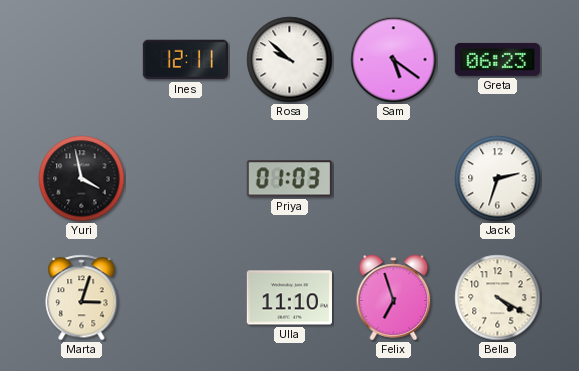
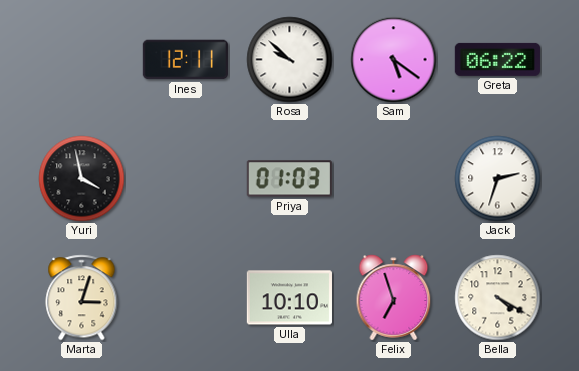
Greta: 06:23 -> 06:22
Ulla: 11:10 -> 10:10
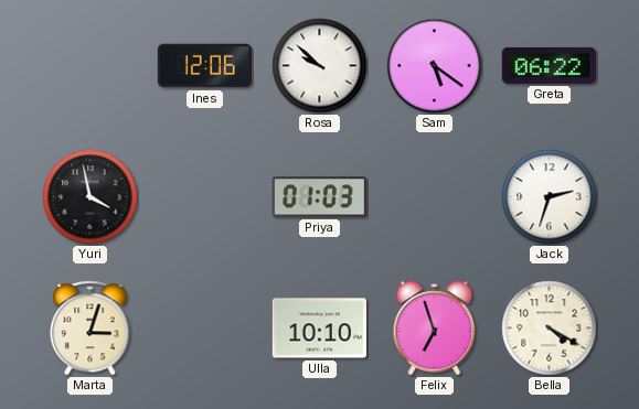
Ines: 12:11 -> 12:06
